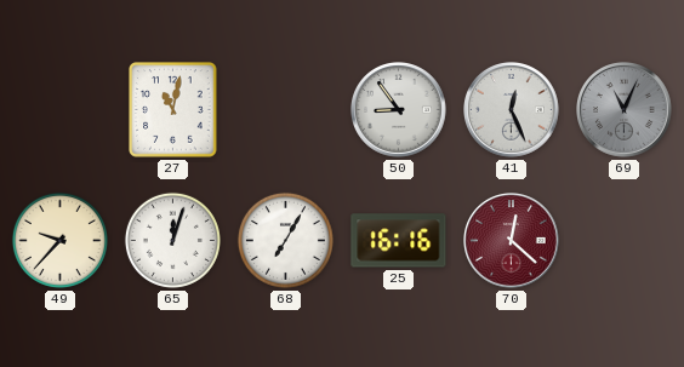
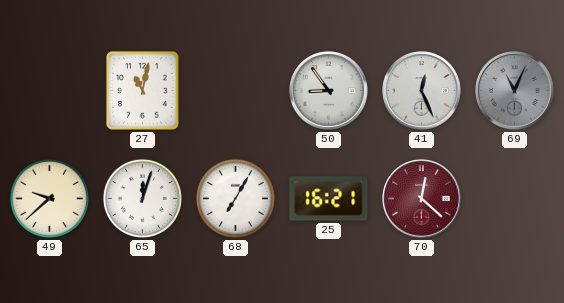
49: 9:37 -> 9:38
25: 16:16 -> 16:21
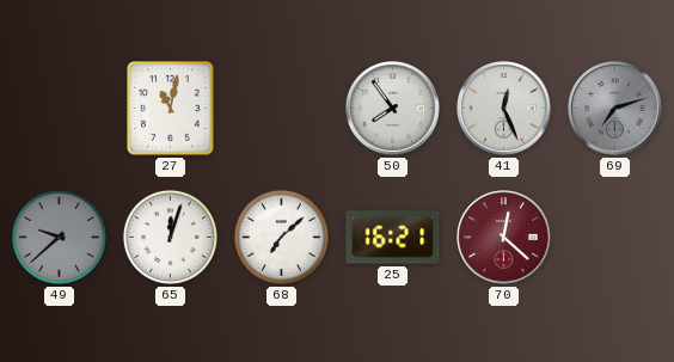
50: 8:54 -> 7:54
69: 11:04 -> 7:12
49 dial: cream -> grey
68: 7:05 -> 7:08
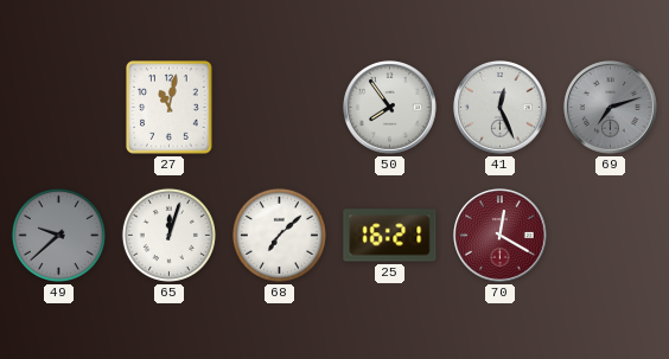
70: 12:22 -> 12:20
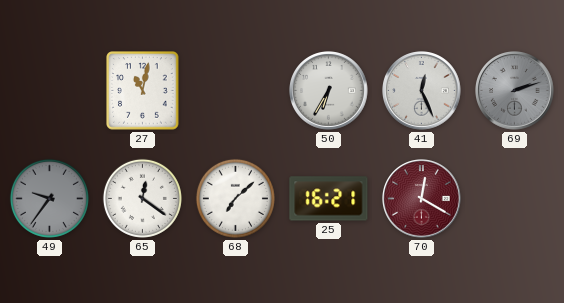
50: 7:54 -> 6:35
69: 7:12 -> 2:12
49: 9:38 -> 9:36
65: 12:03 -> 12:21
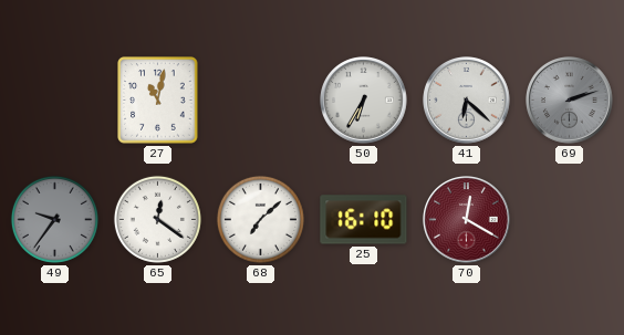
41: 12:26 -> 6:22
25: 16:21 -> 16:10
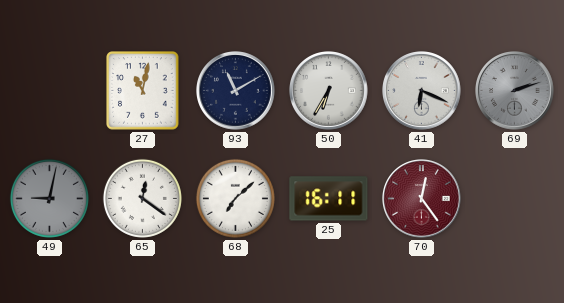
93: none -> 11:10
41: 6:22 -> 6:19
49: 9:36 -> 9:02
25: 16:10 -> 16:11
70: 12:20 -> 12:24
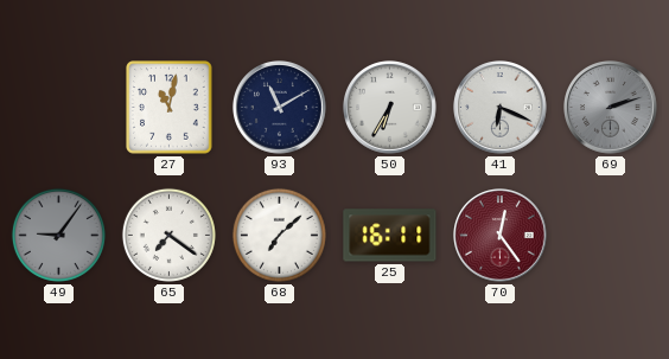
49: 9:02 -> 9:06
65: 12:21 -> 7:21
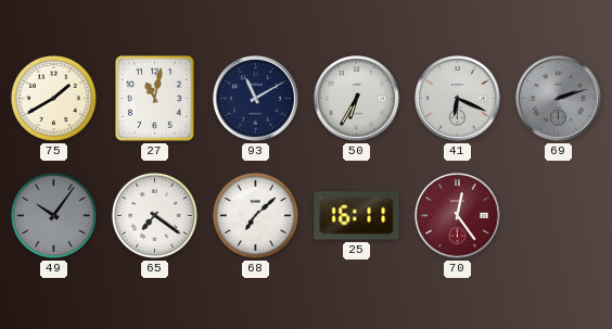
75: none -> 1:40
49: 9:06 -> 10:06
